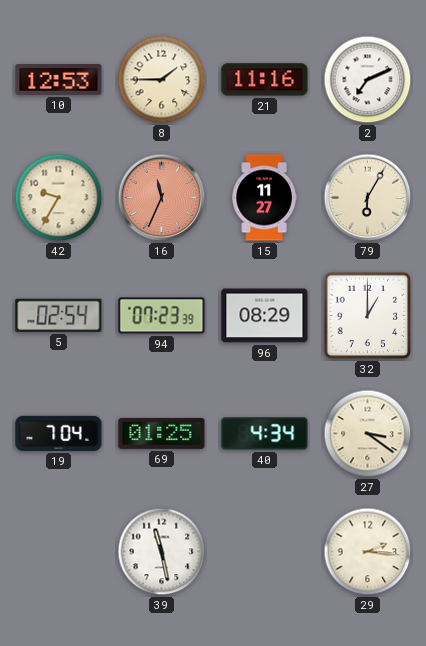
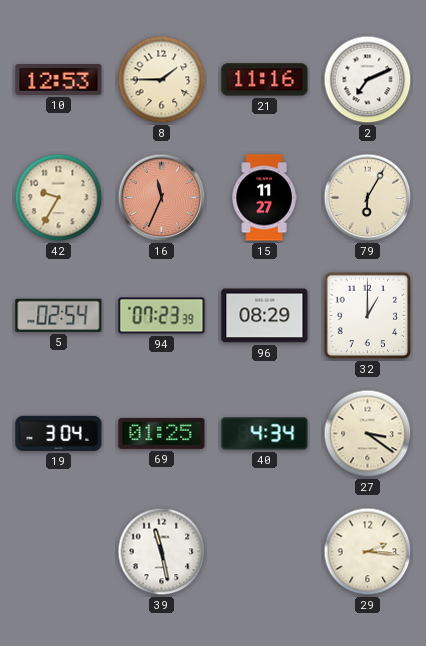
19: 7:04 -> 3:04
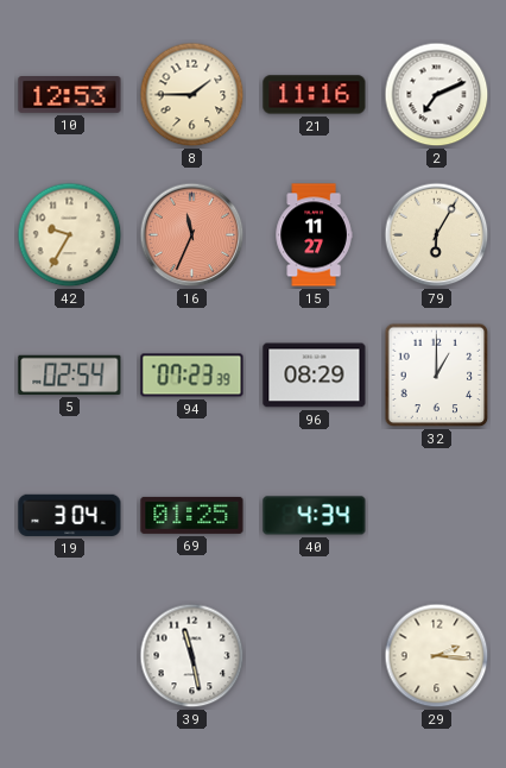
27: 3:21 -> none
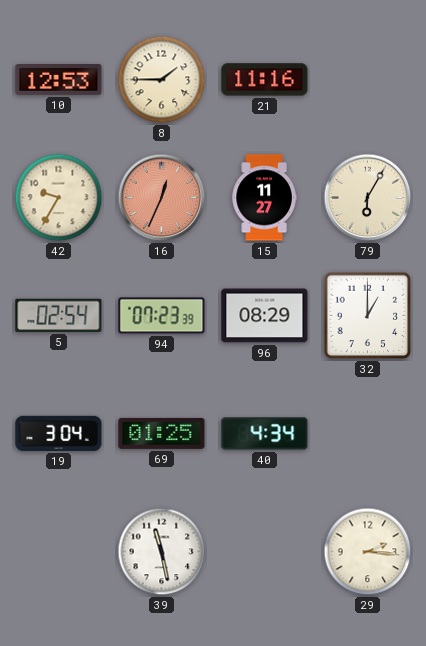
2: 7:11 -> none
16: 11:34 -> 12:34
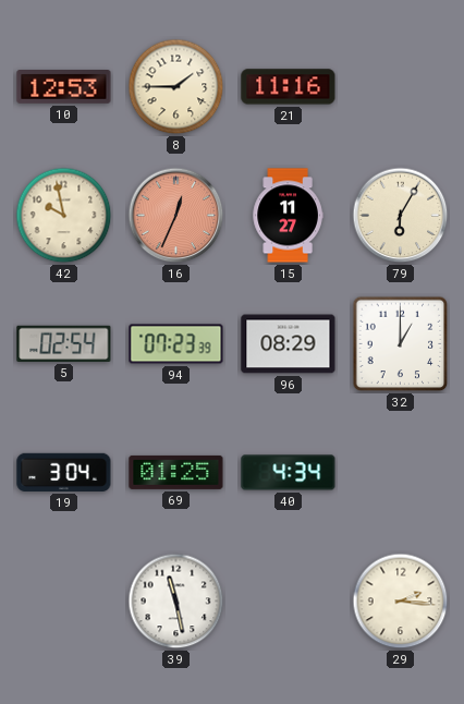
42: 9:35 -> 9:58
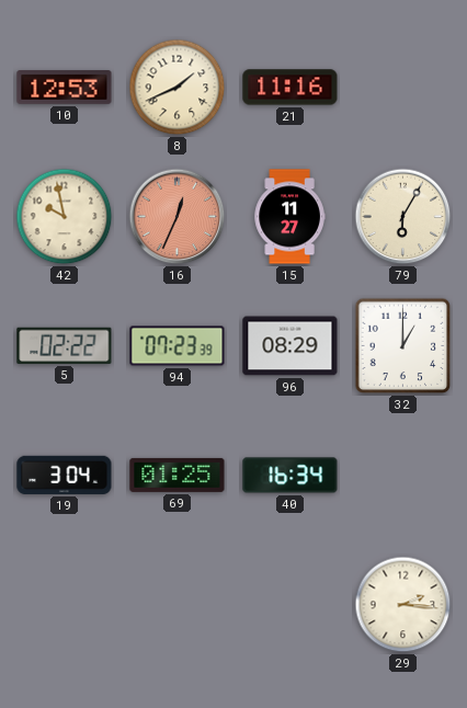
8: 1:45 -> 1:41
5: 02:54 -> 02:22
40: 4:34 -> 16:34
39: 11:28 -> none
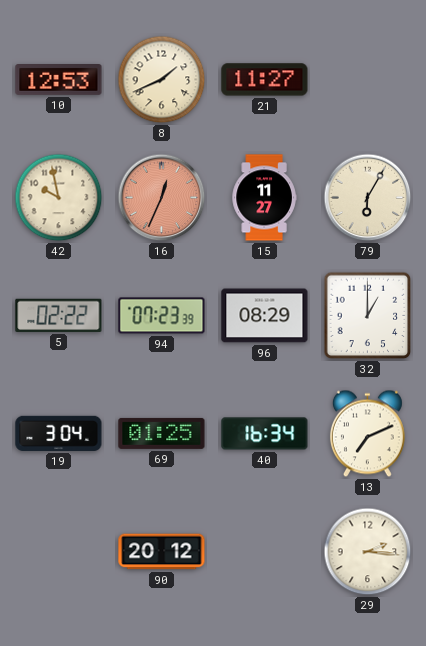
21: 11:16 -> 11:27
13: none -> 7:11
90: none -> 20:12
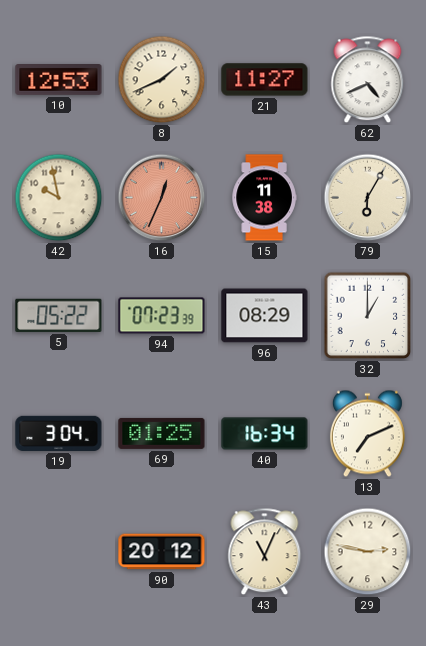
62: none -> 4:41
15: 11:27 -> 11:38
5: 02:22 -> 05:22
43: none -> 11:04
29: 2:16 -> 2:47
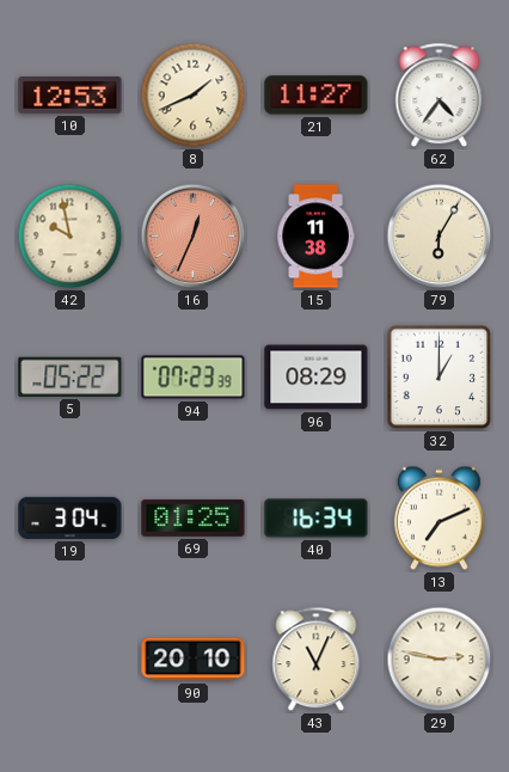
62: 4:41 -> 4:36
90: 20:12 -> 20:10
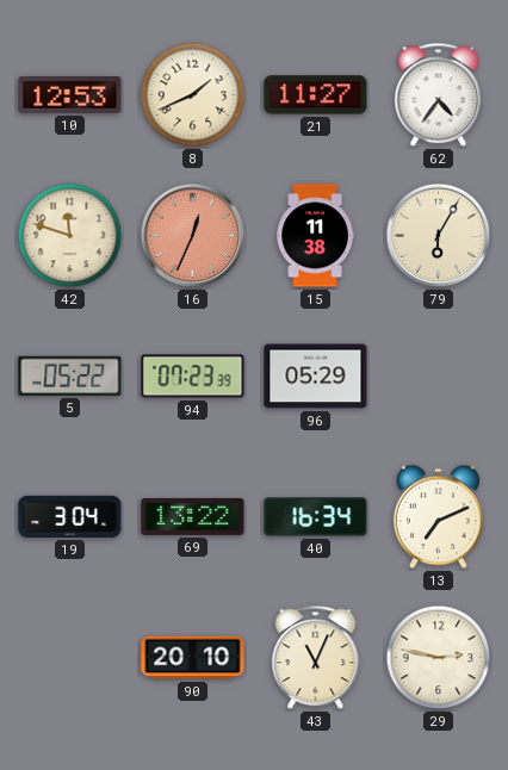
42: 9:58 -> 11:48
96: 08:29 -> 05:29
32: 1:00 -> none
69: 01:25 -> 13:22
